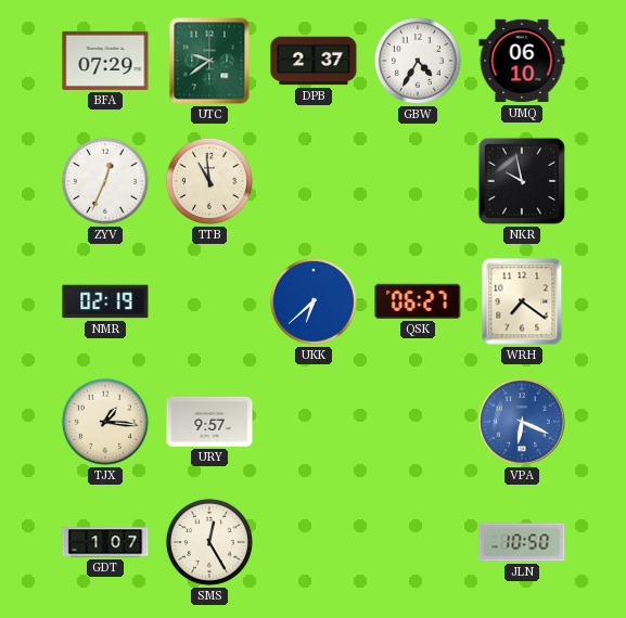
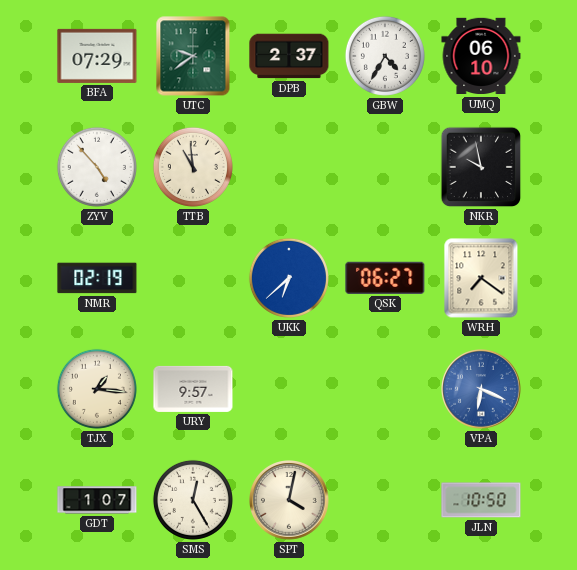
ZYV: 12:34 -> 4:53
SPT: none -> 4:02
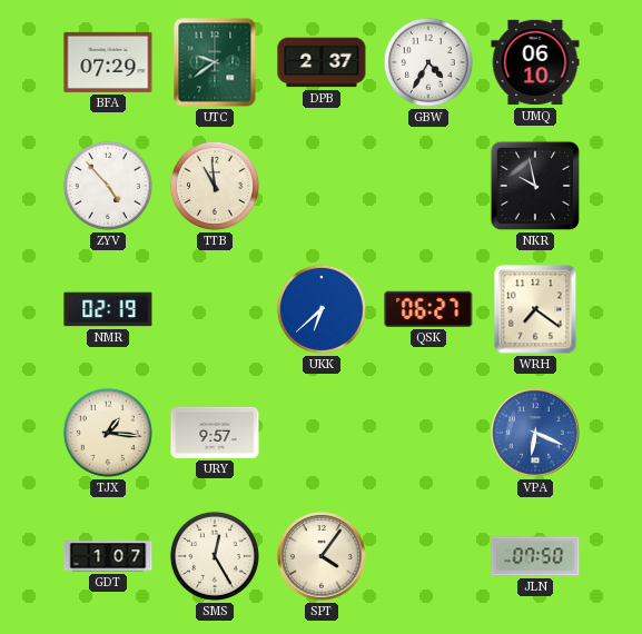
SPT: 4:02 -> 4:06
JLN: 10:50 -> 07:50
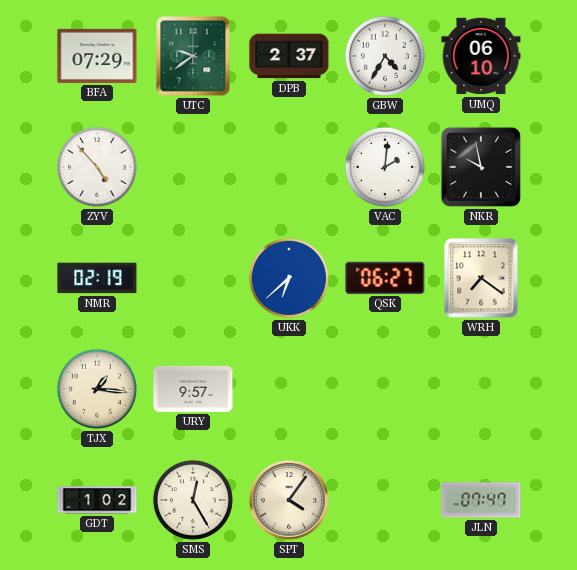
TTB: 10:59 -> none
VAC: none -> 2:01
VPA: 6:19 -> none
GDT: 1:07 -> 1:02
JLN: 07:50 -> 07:47
